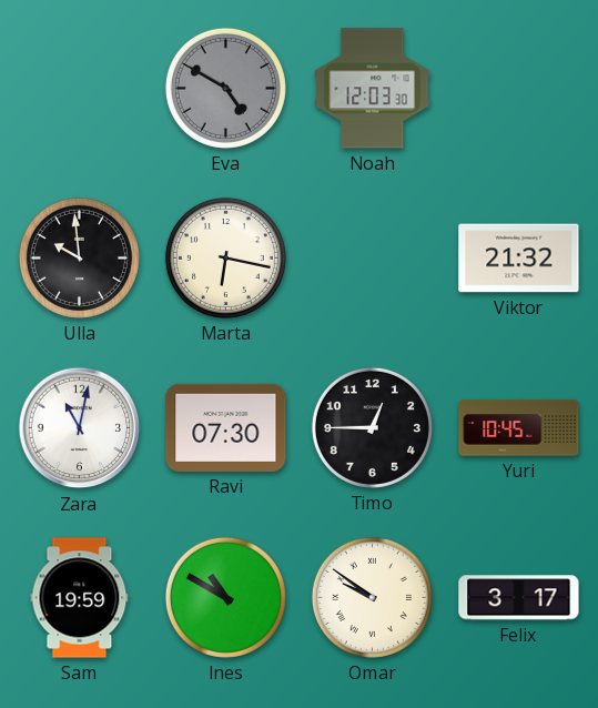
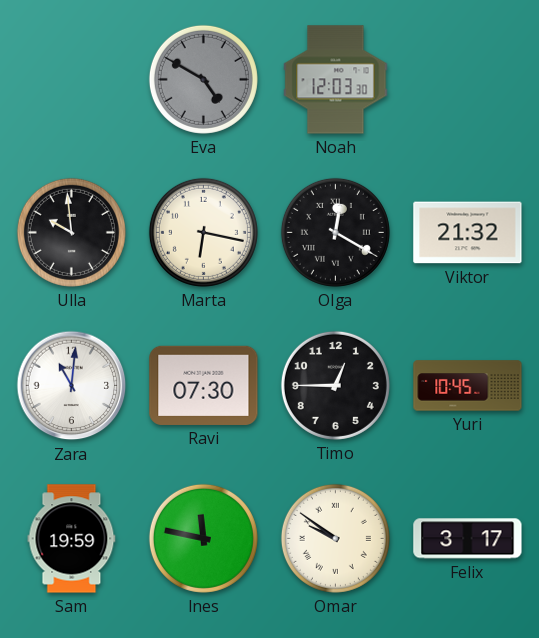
Olga: none -> 12:20
Zara: 11:02 -> 11:01
Ines: 10:50 -> 11:47
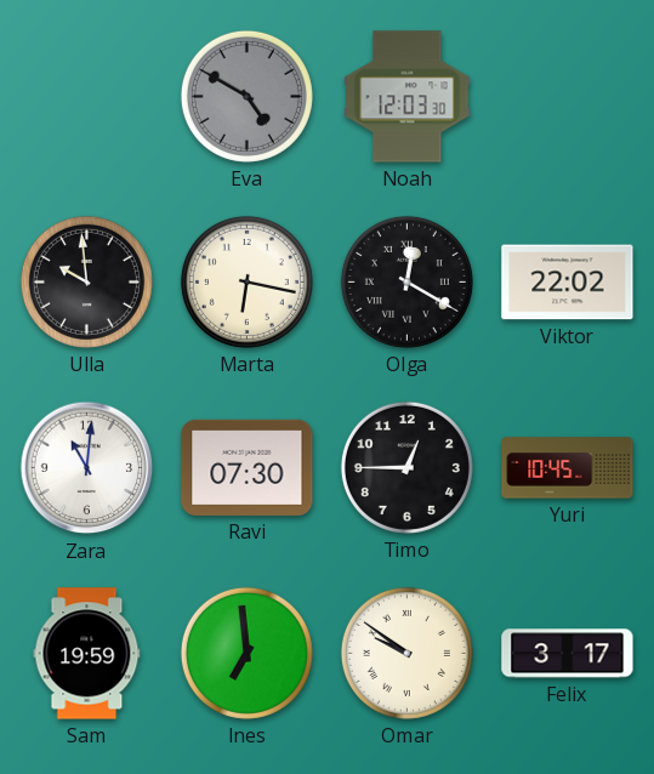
Viktor: 21:32 -> 22:02
Ines: 11:47 -> 6:59
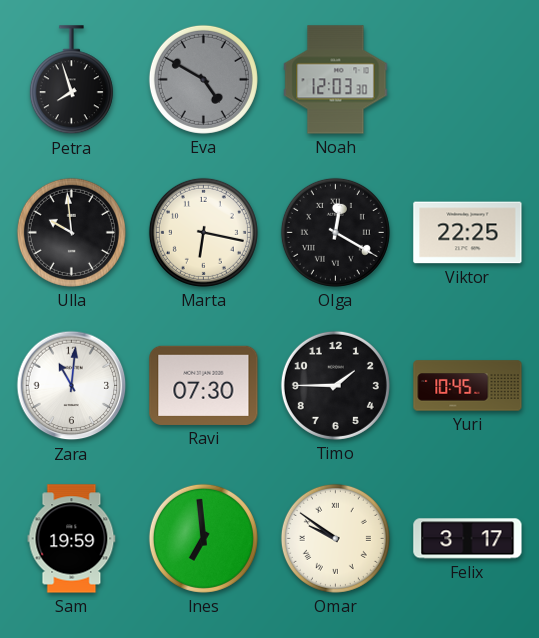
Petra: none -> 7:57
Viktor: 22:02 -> 22:25
Timo: 12:45 -> 1:45
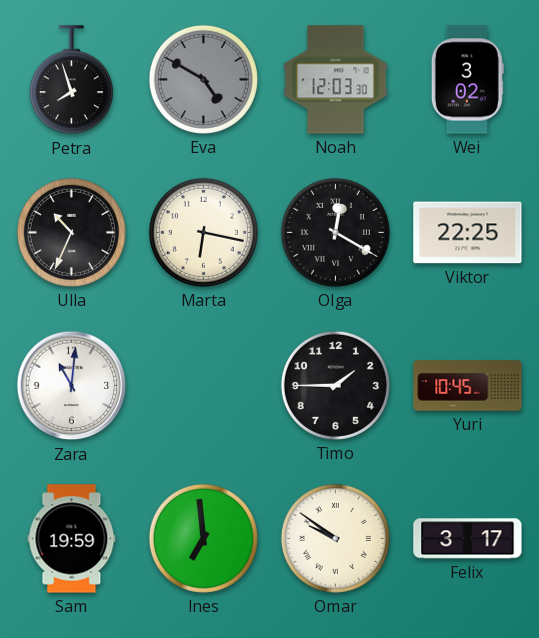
Wei: none -> 3:02
Ulla: 9:59 -> 10:34
Ravi: 07:30 -> none
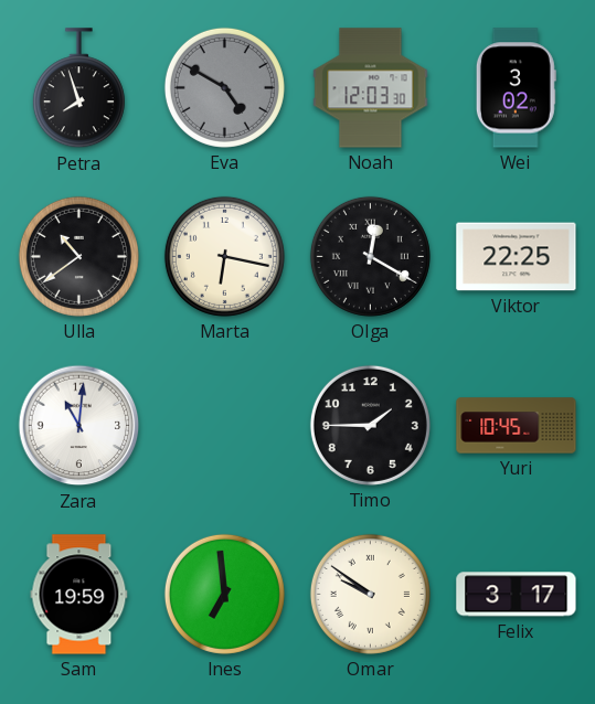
Ulla: 10:34 -> 10:39
